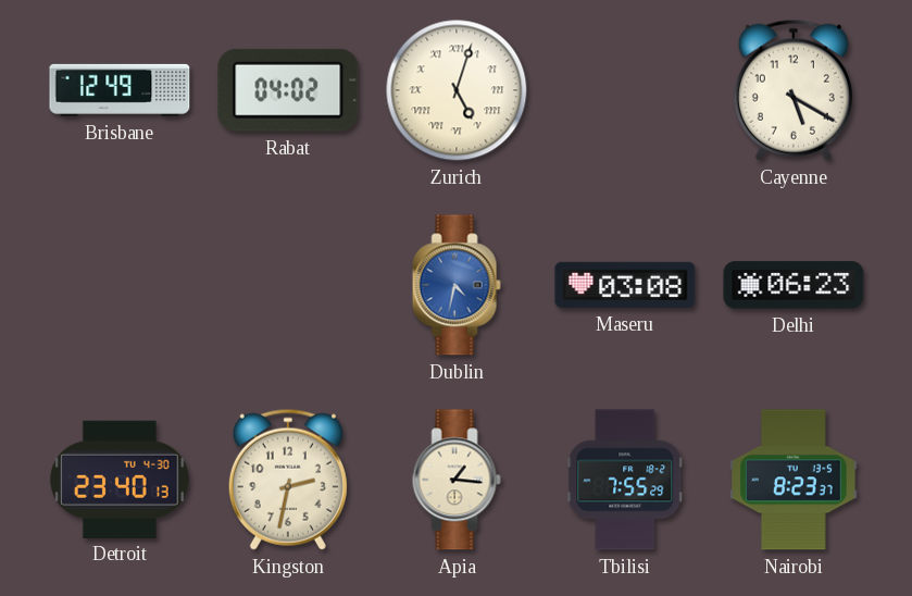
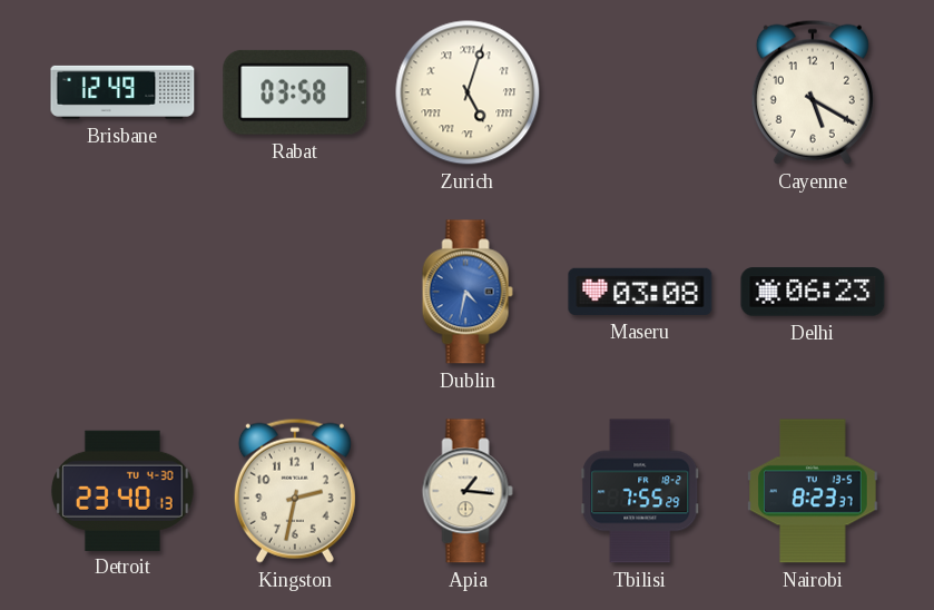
Rabat: 04:02 -> 03:58
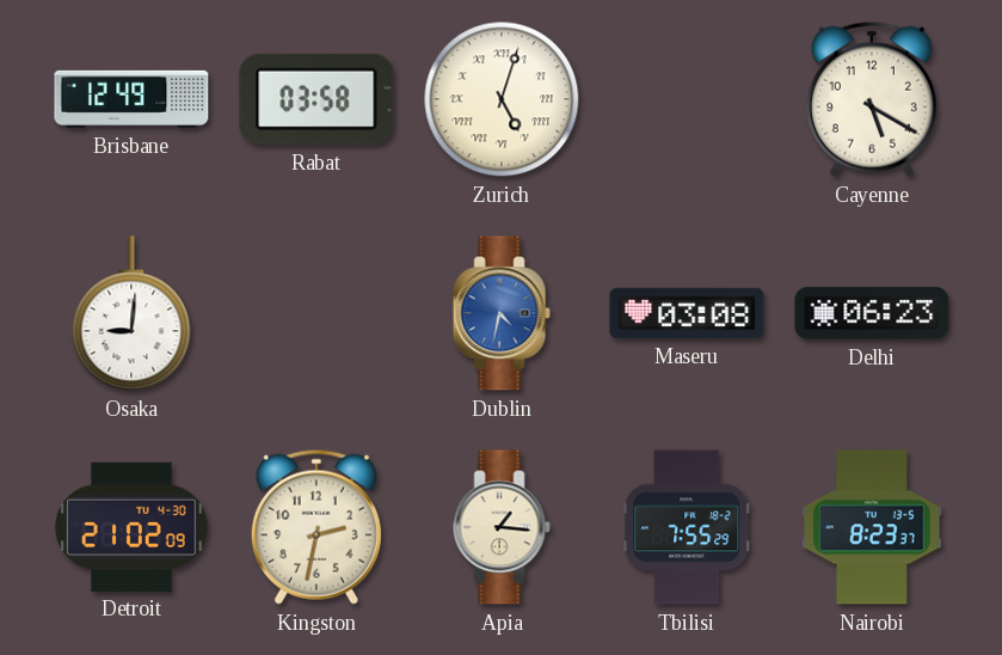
Osaka: none -> 9:01
Detroit: 23:40 -> 21:02
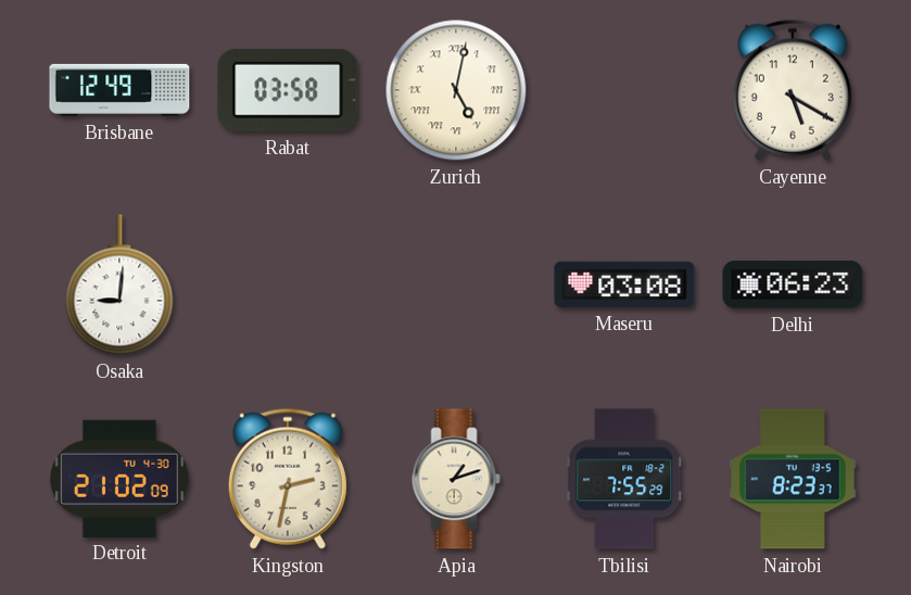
Zurich: 5:03 -> 5:02
Dublin: 4:32 -> none
Apia: 1:16 -> 1:12
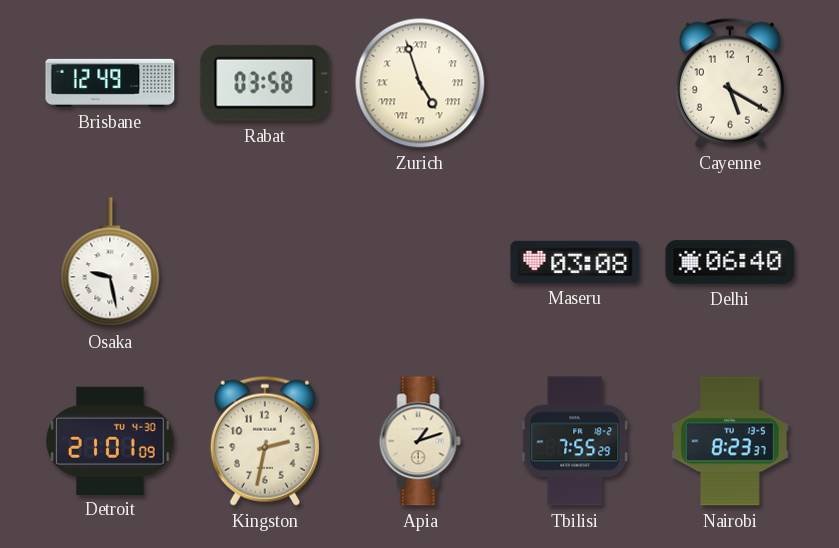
Zurich: 5:02 -> 4:57
Osaka: 9:01 -> 9:28
Delhi: 06:23 -> 06:40
Detroit: 21:02 -> 21:01
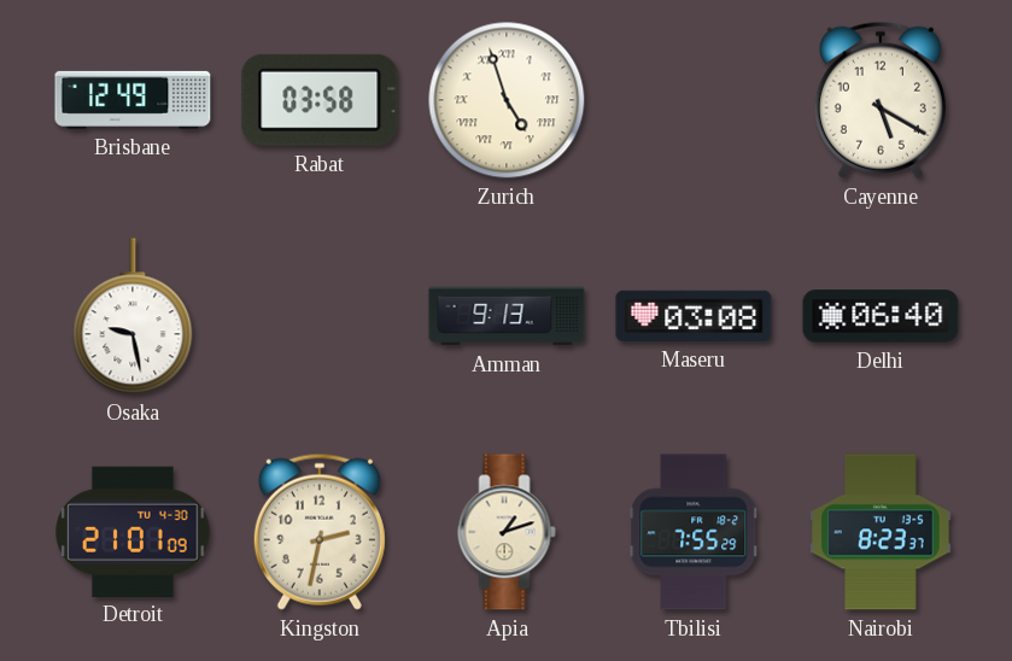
Amman: none -> 9:13
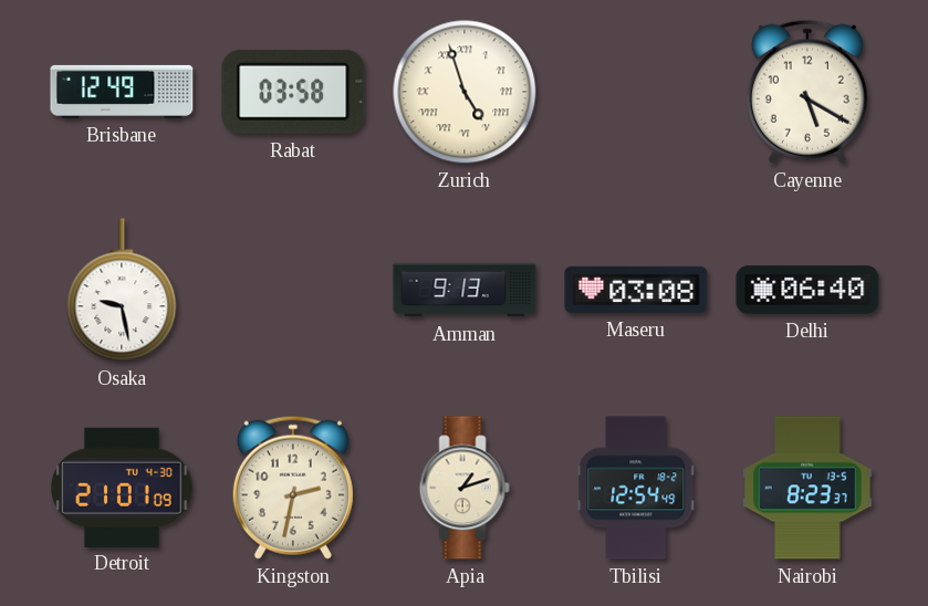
Tbilisi: 7:55 -> 12:54
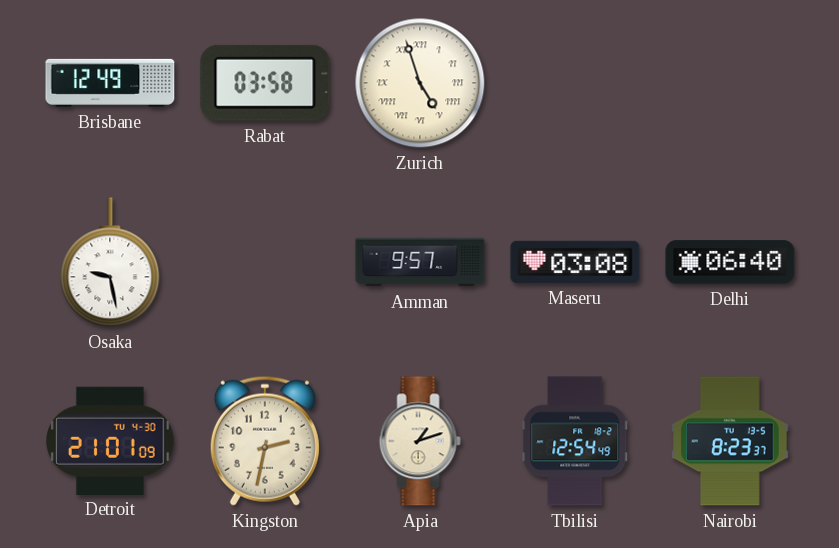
Cayenne: 5:20 -> none
Amman: 9:13 -> 9:57
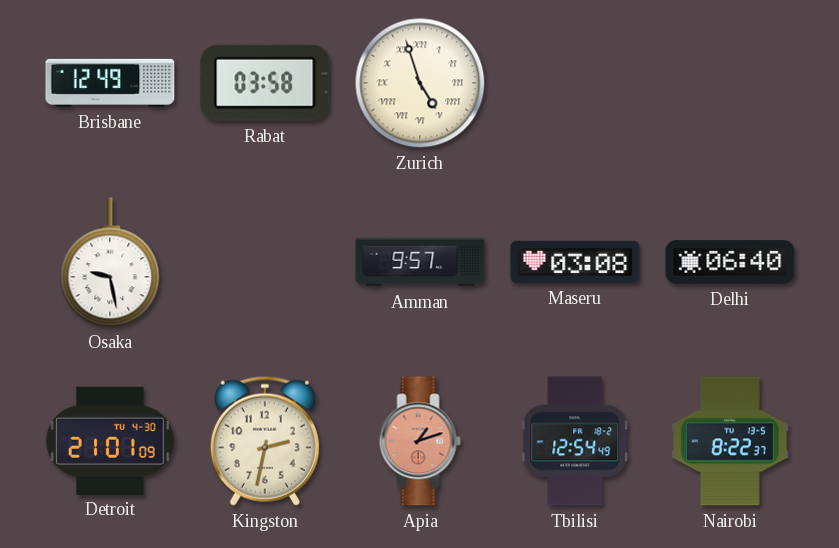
Apia dial: cream -> salmon
Nairobi: 8:23 -> 8:22
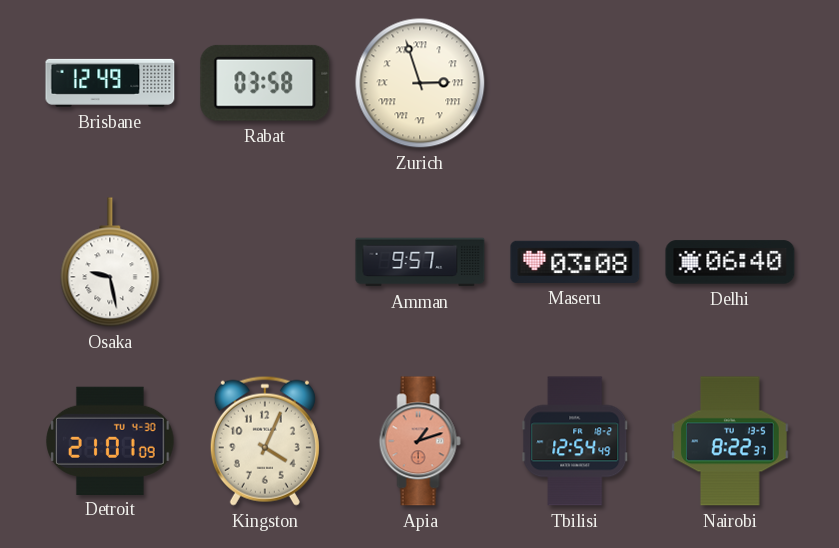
Zurich: 4:57 -> 2:57
Kingston: 2:32 -> 4:04
